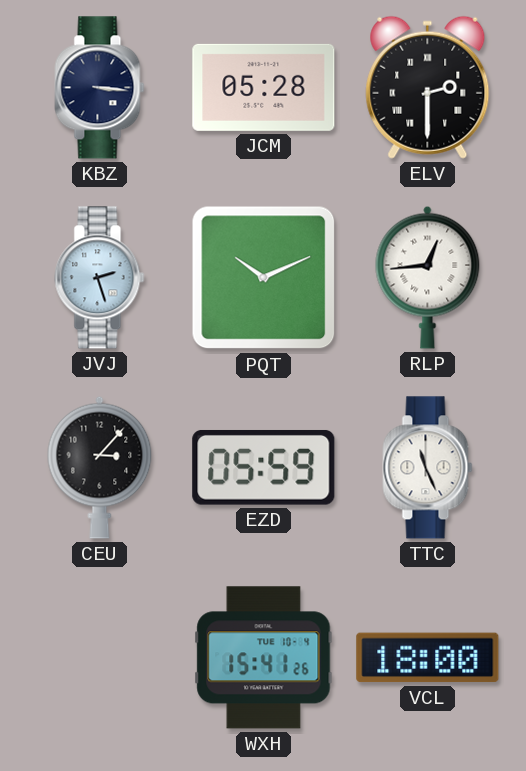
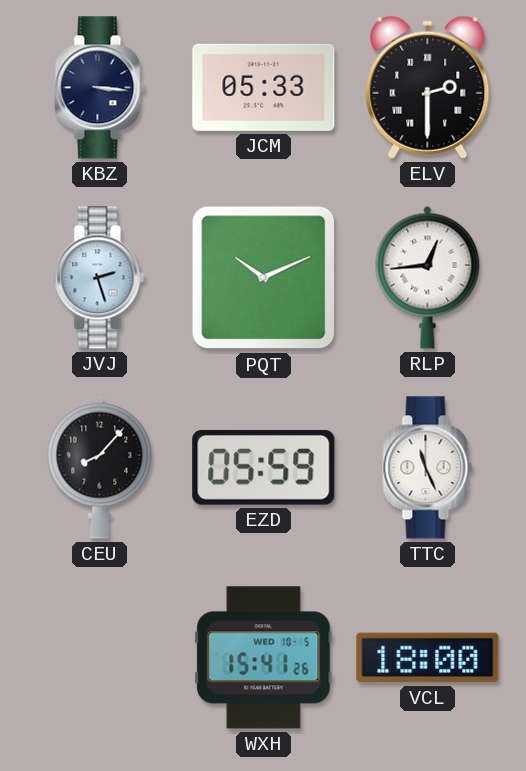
JCM: 05:28 -> 05:33
CEU: 3:07 -> 8:07
WXH date: TUE 10-4 -> WED 10-5
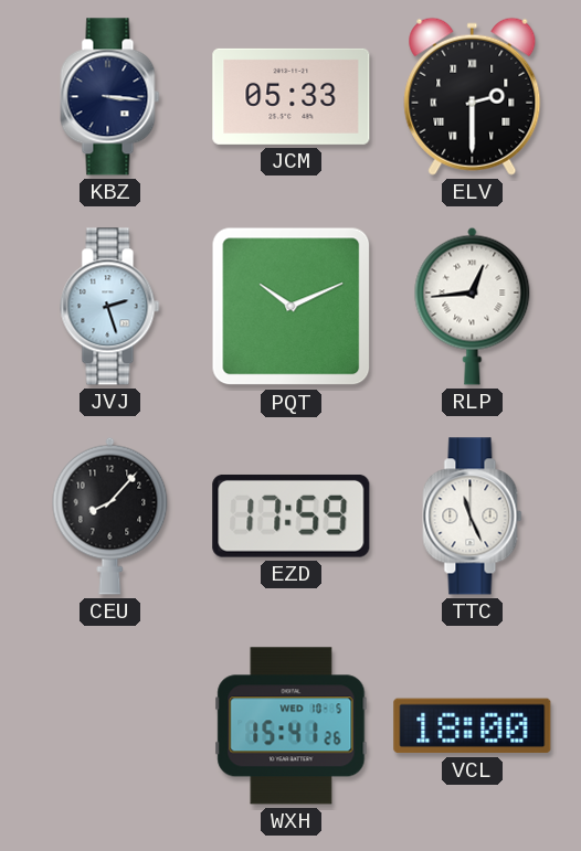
EZD: 05:59 -> 17:59
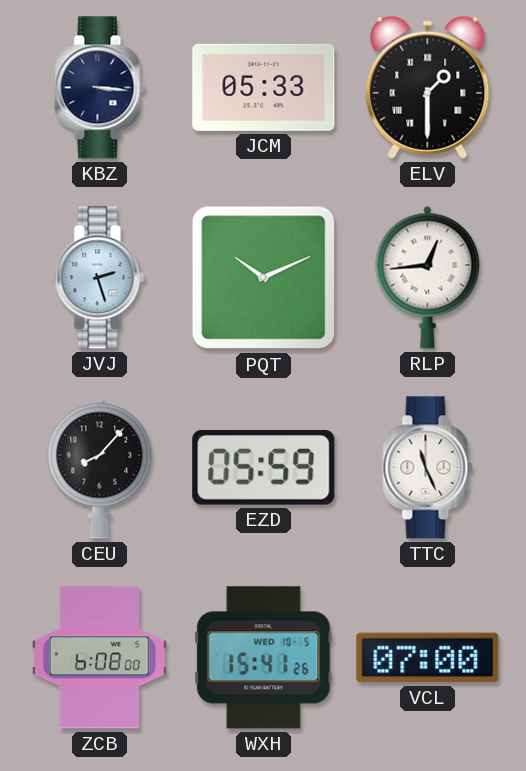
ELV: 2:30 -> 1:30
EZD: 17:59 -> 05:59
ZCB: none -> 6:08
VCL: 18:00 -> 07:00
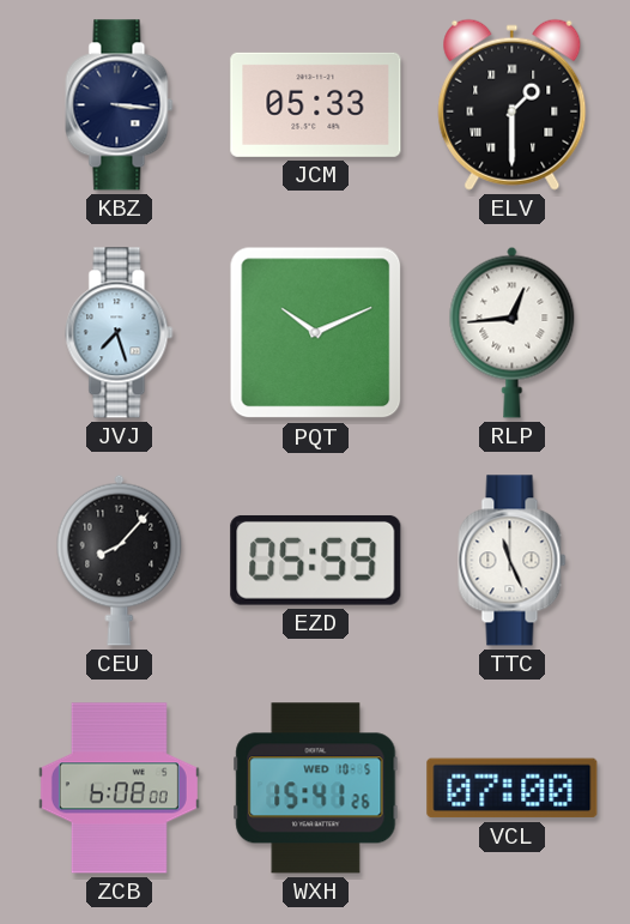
JVJ: 2:27 -> 7:27
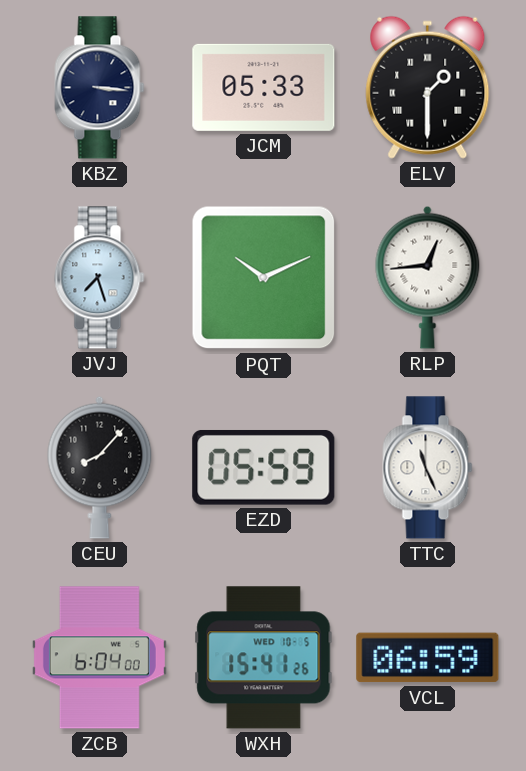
ZCB: 6:08 -> 6:04
VCL: 07:00 -> 06:59
